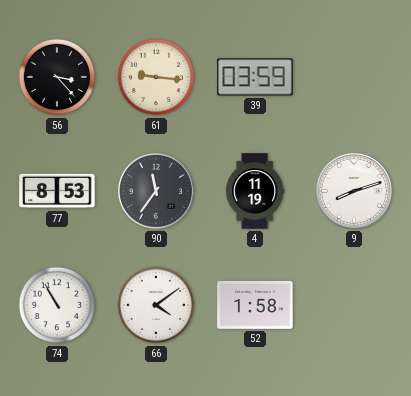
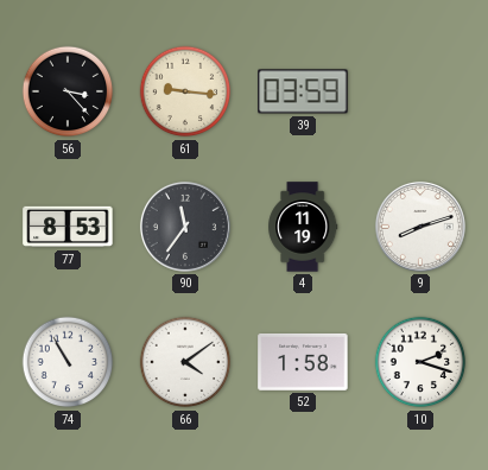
10: none -> 2:18
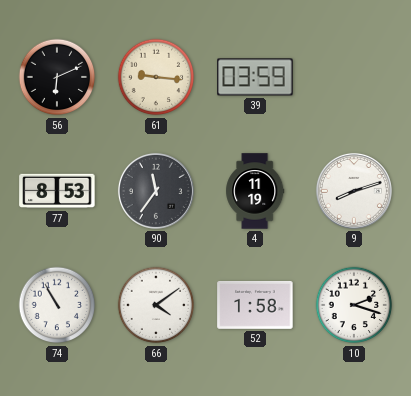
56: 3:23 -> 6:11
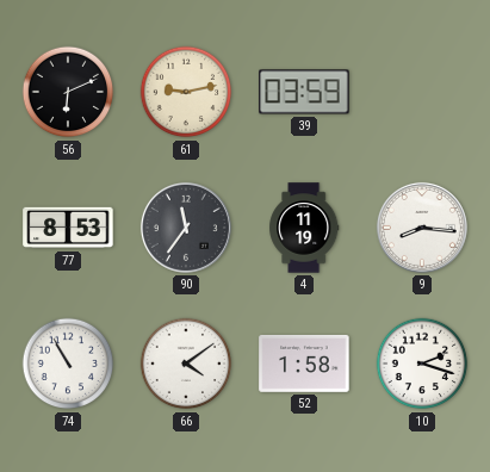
61: 9:16 -> 9:13
9: 8:12 -> 8:16
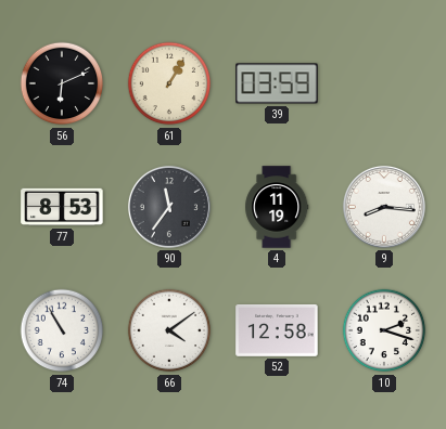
61: 9:13 -> 1:05
52: 1:58 -> 12:58
